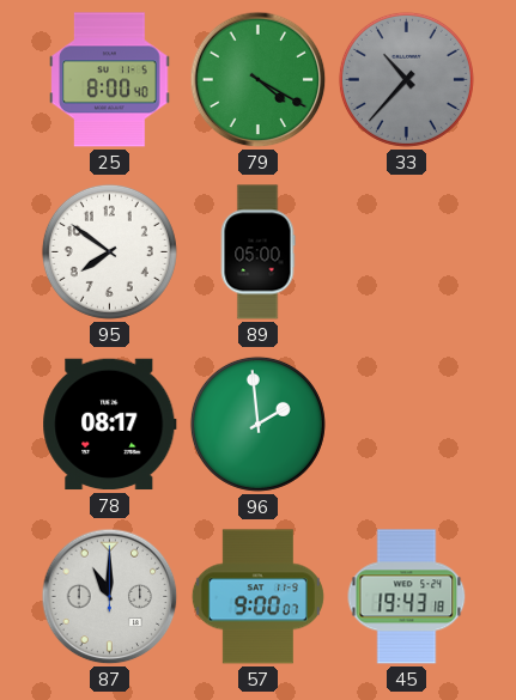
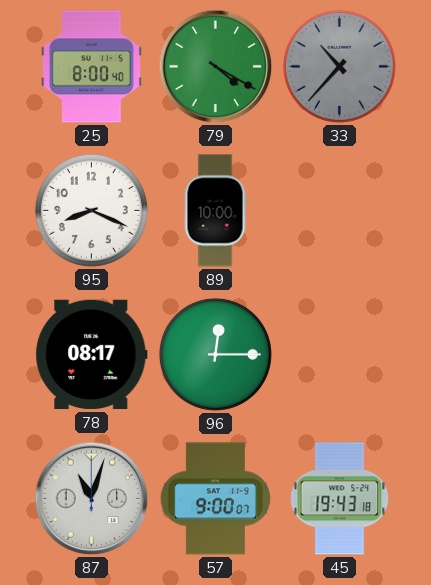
95: 7:51 -> 8:19
89: 05:00 -> 10:00
96: 1:59 -> 12:15
87: 11:00 -> 11:03
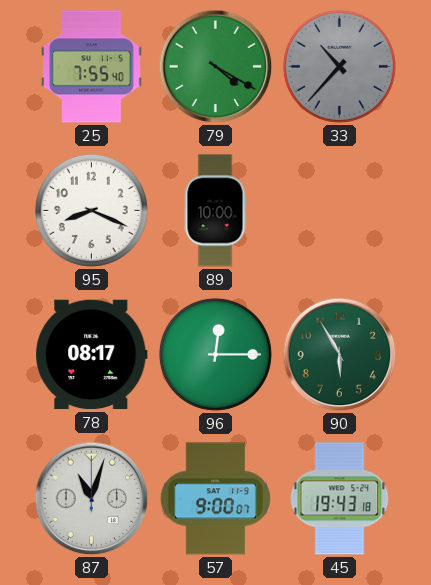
25: 8:00 -> 7:55
90: none -> 5:55
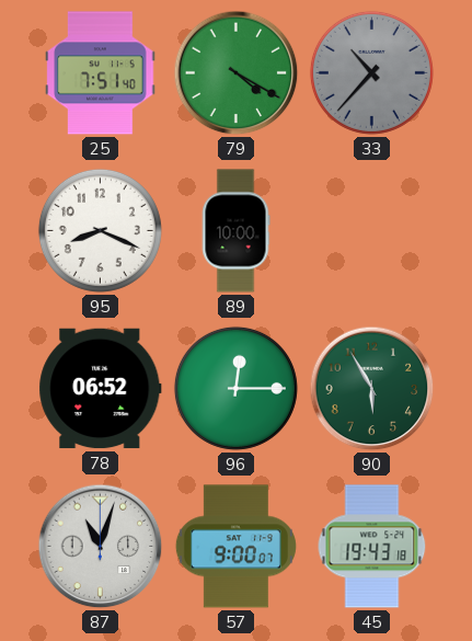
25: 7:55 -> 7:51
78: 08:17 -> 06:52
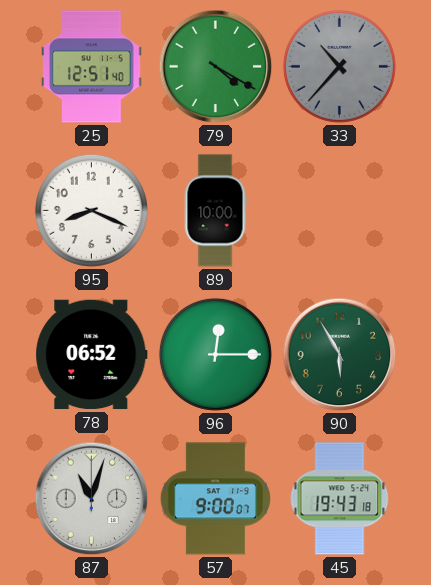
25: 7:51 -> 12:51
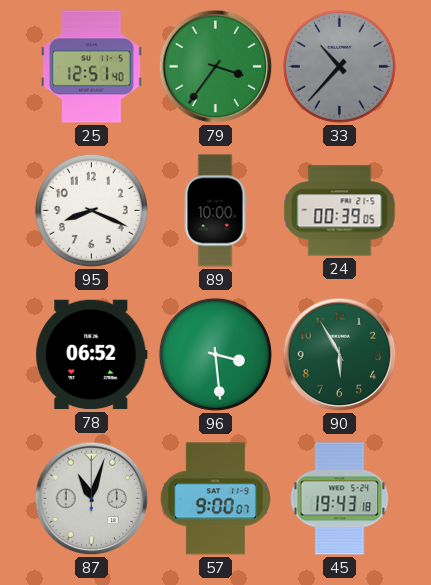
79: 4:20 -> 3:36
24: none -> 00:39
96: 12:15 -> 3:29
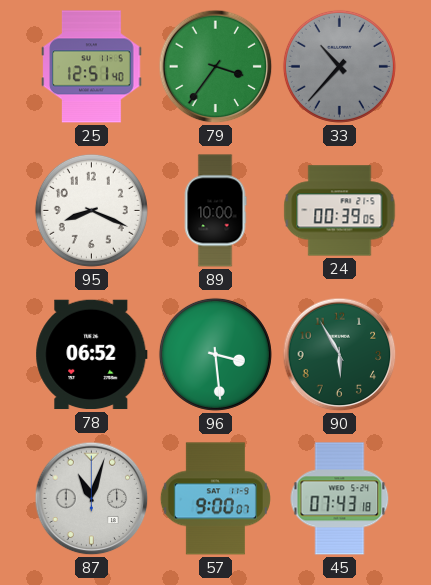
45: 19:43 -> 07:43
